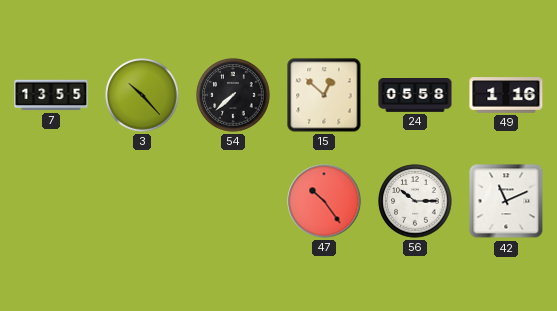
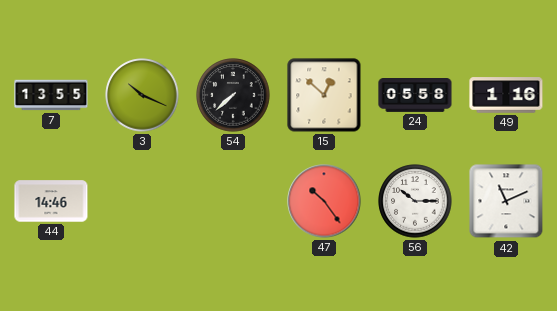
3: 10:23 -> 10:19
44: none -> 14:46
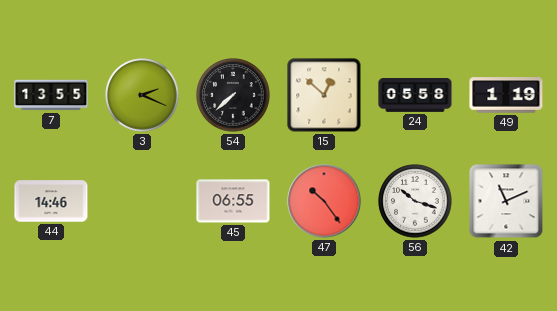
3: 10:19 -> 2:19
49: 1:16 -> 1:19
45: none -> 06:55
56: 10:15 -> 10:18
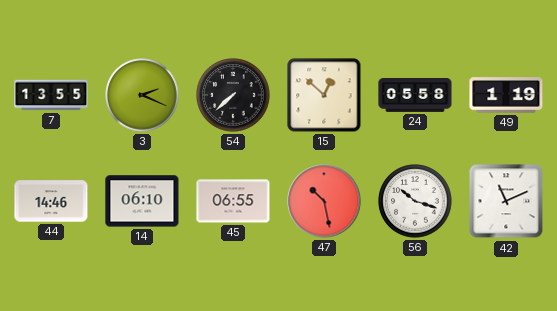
14: none -> 06:10
47: 10:24 -> 10:28
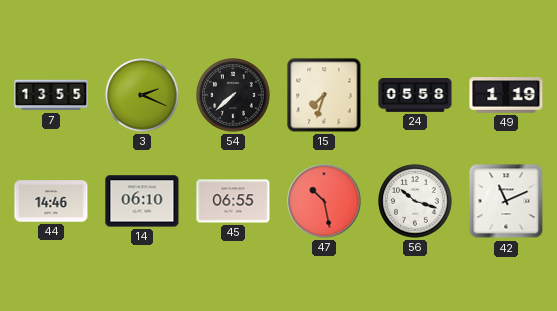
15: 12:52 -> 7:33
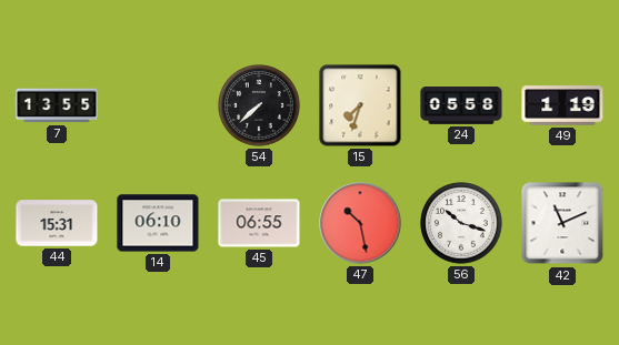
3: 2:19 -> none
44: 14:46 -> 15:31
